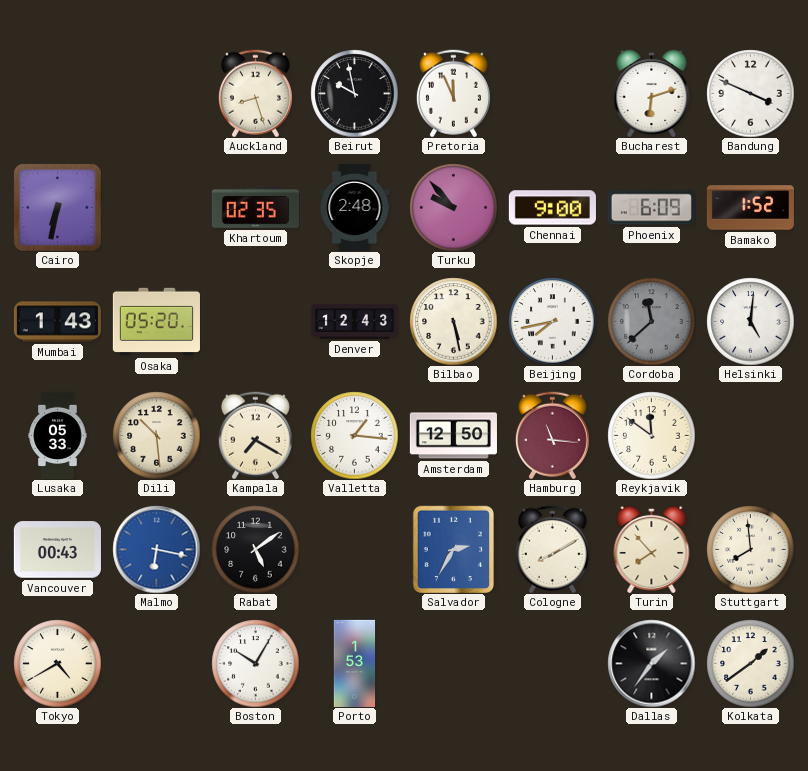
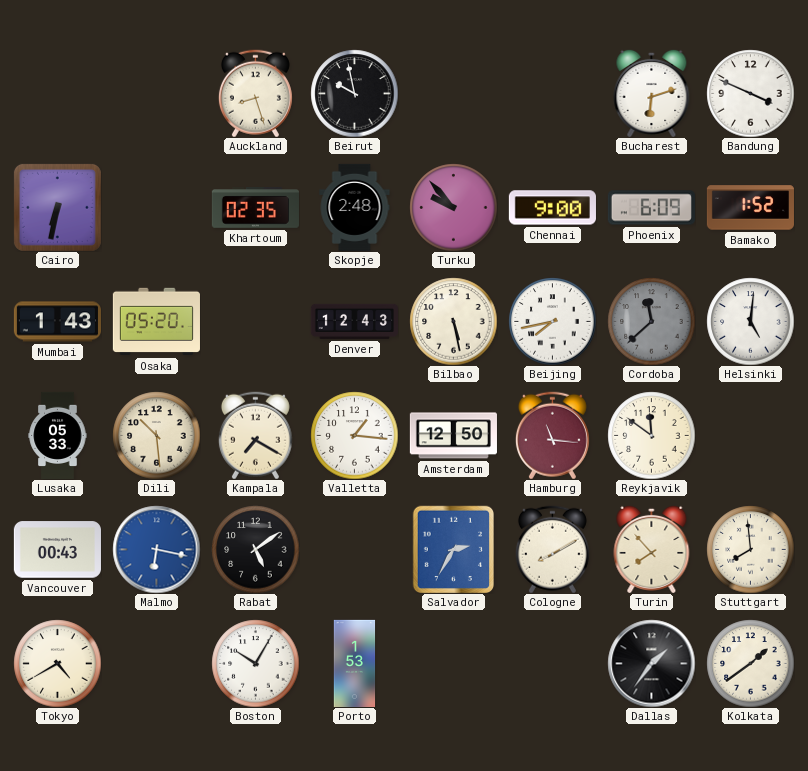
Pretoria: 11:56 -> none
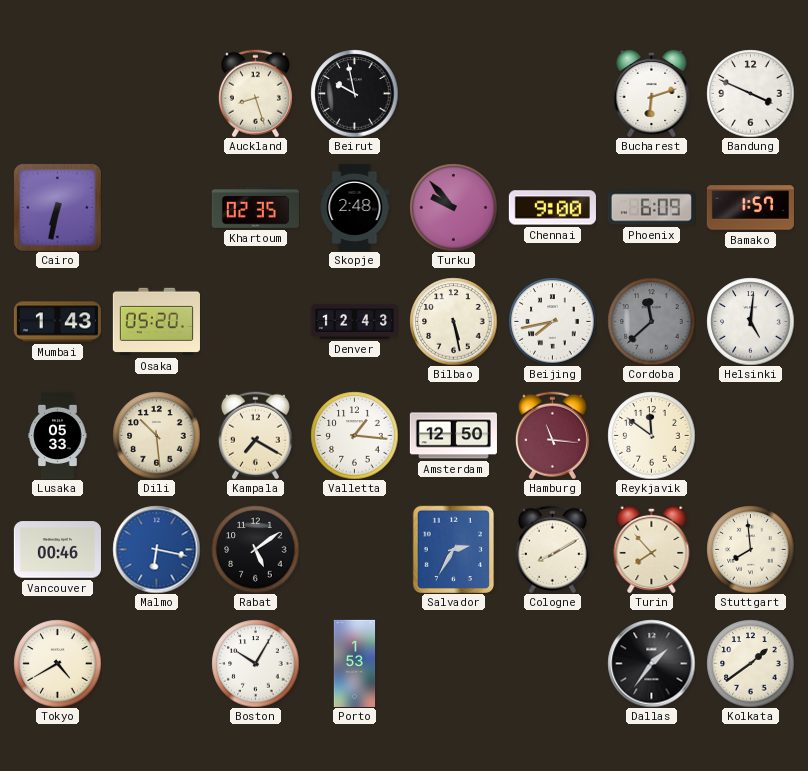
Bamako: 1:52 -> 1:57
Vancouver: 00:43 -> 00:46
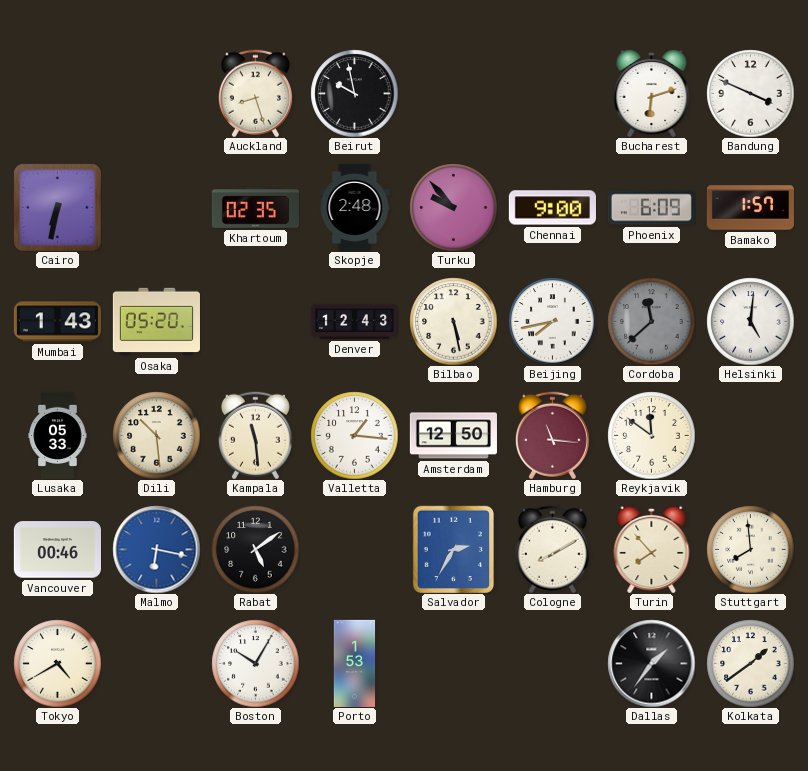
Kampala: 7:20 -> 11:29
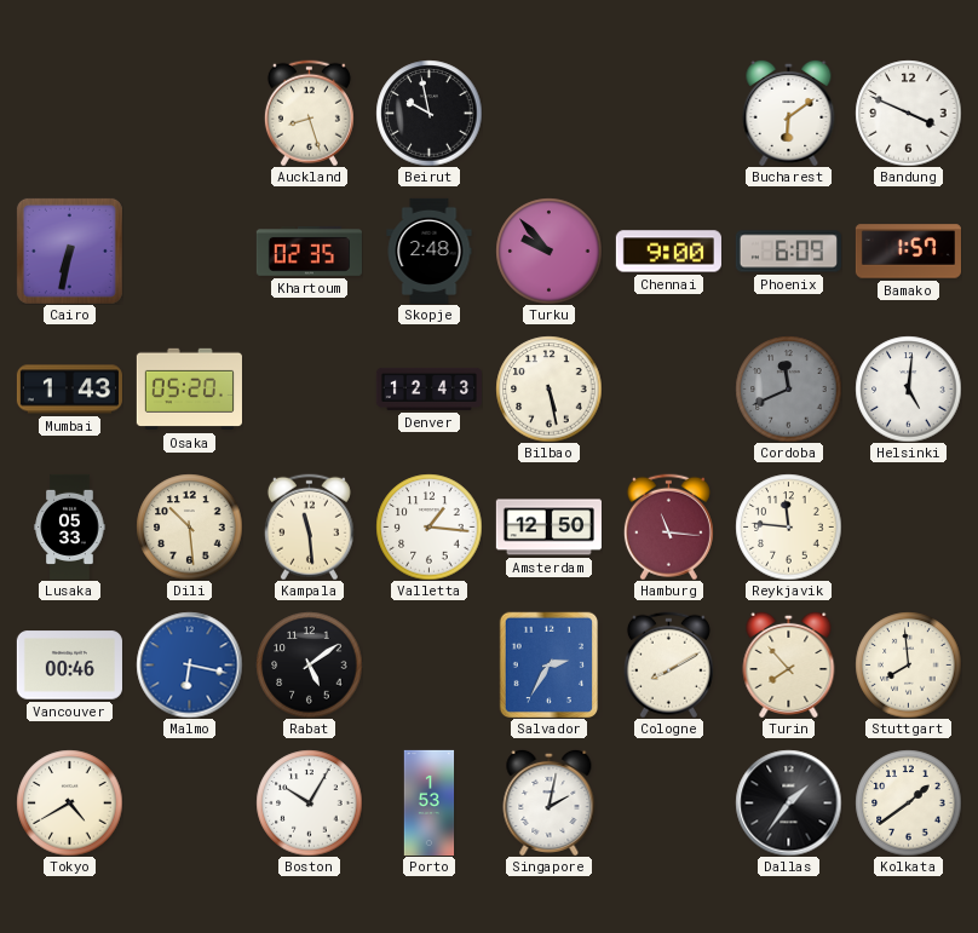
Bucharest: 6:12 -> 6:09
Beijing: 7:43 -> none
Cordoba: 11:38 -> 11:41
Reykjavik: 11:51 -> 11:46
Singapore: none -> 2:02
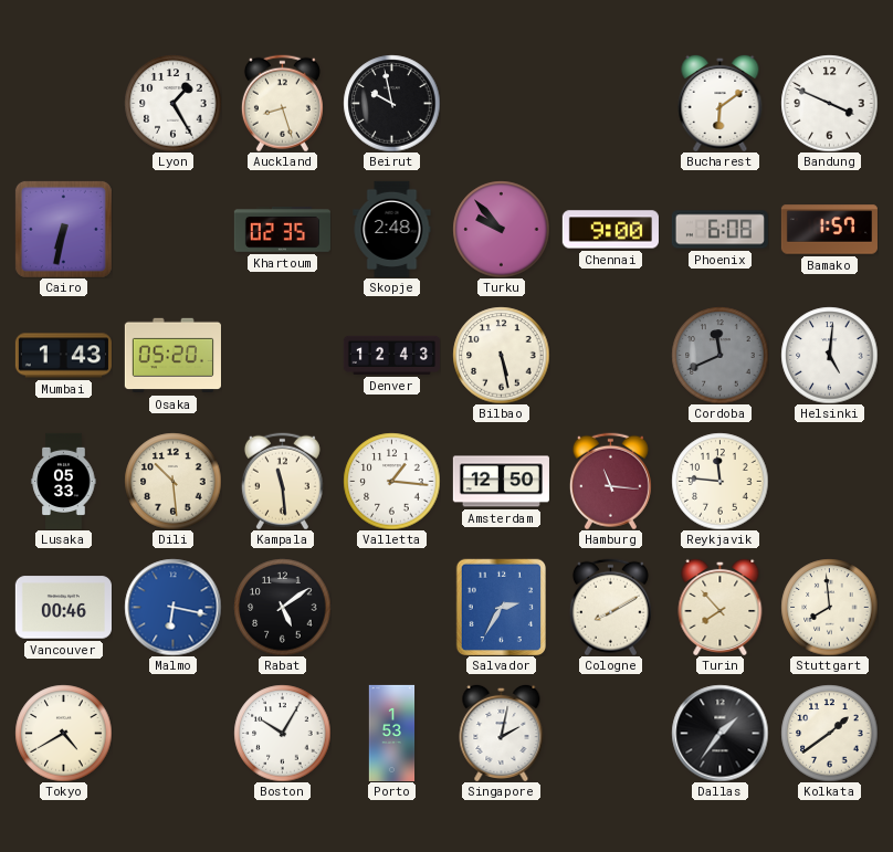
Lyon: none -> 1:25
Phoenix: 6:09 -> 6:08
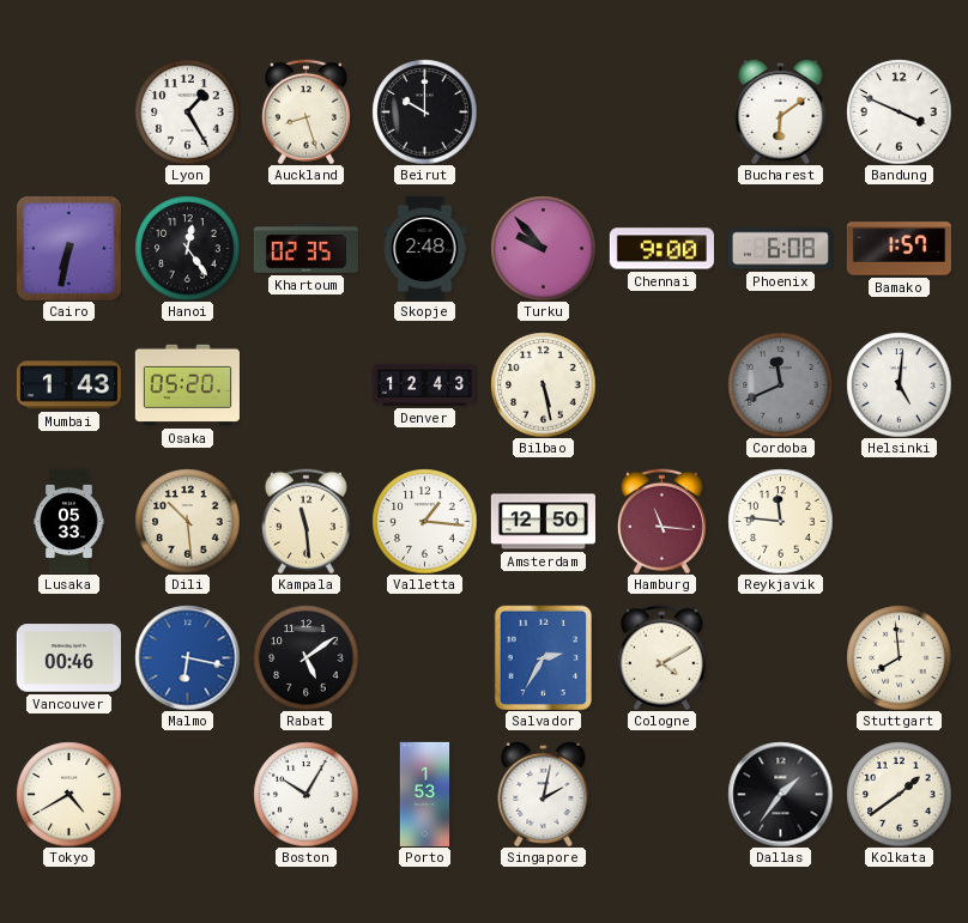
Beirut: 9:58 -> 10:00
Hanoi: none -> 12:24
Cologne: 8:10 -> 4:10
Turin: 7:53 -> none
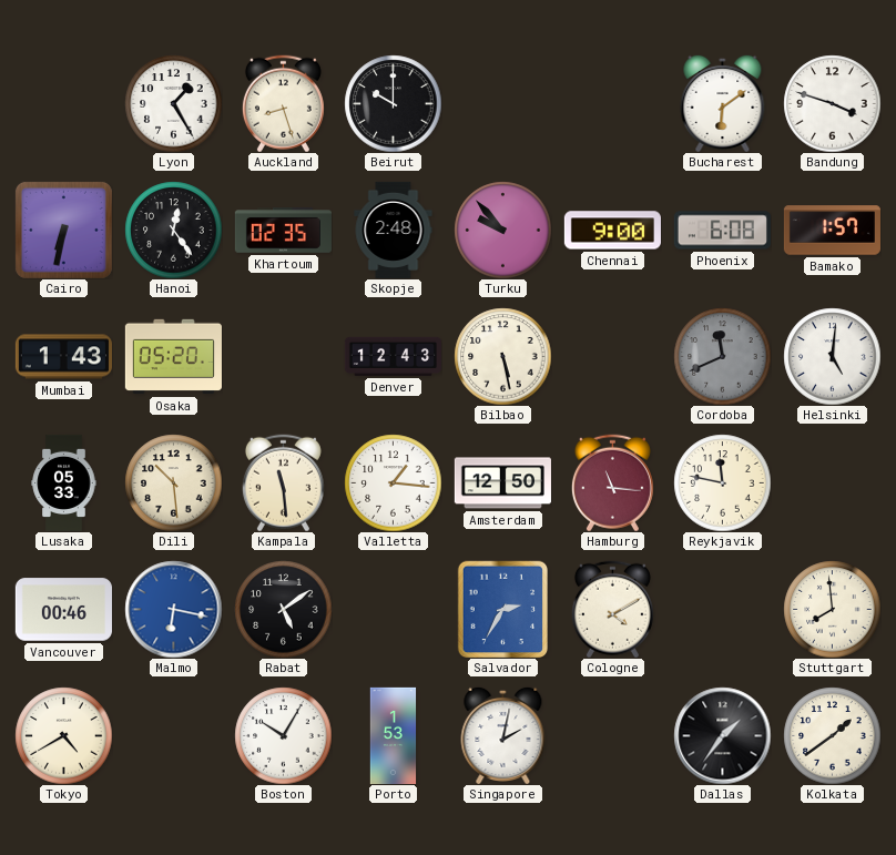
Bandung: 3:49 -> 3:48
Reykjavik: 11:46 -> 11:47
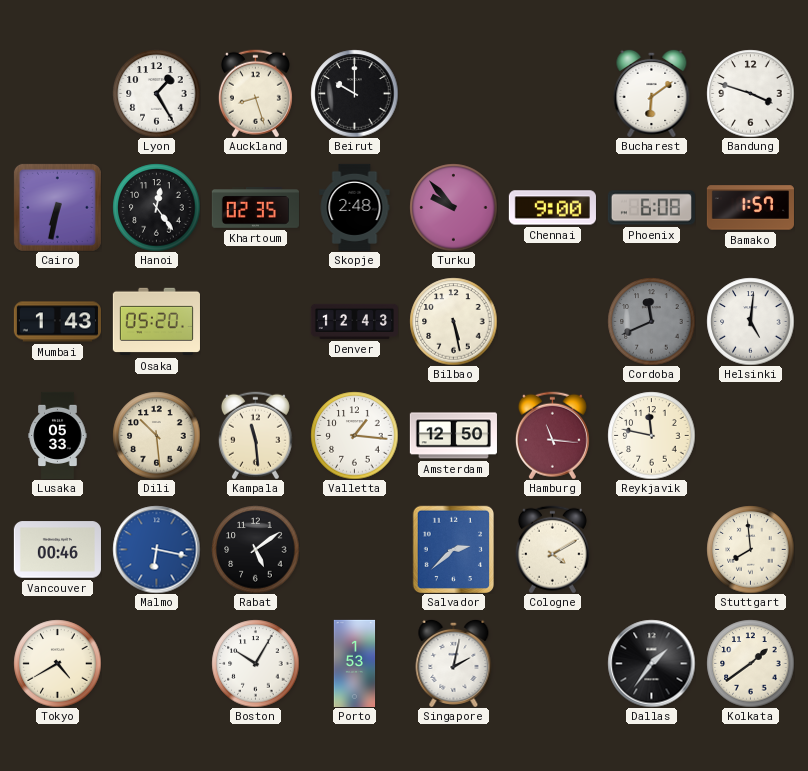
Salvador: 2:35 -> 2:38
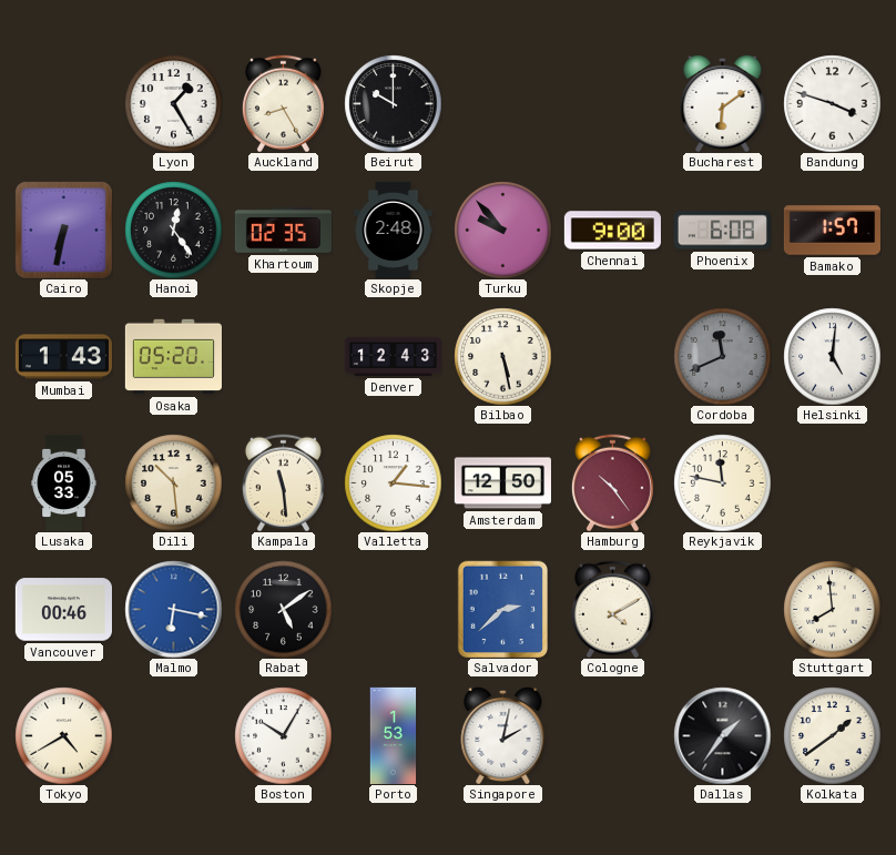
Auckland: 8:27 -> 8:25
Hamburg: 11:16 -> 10:24
